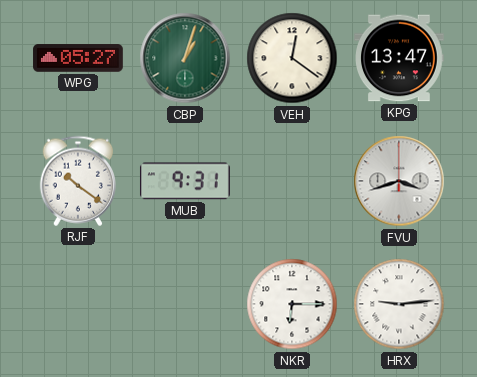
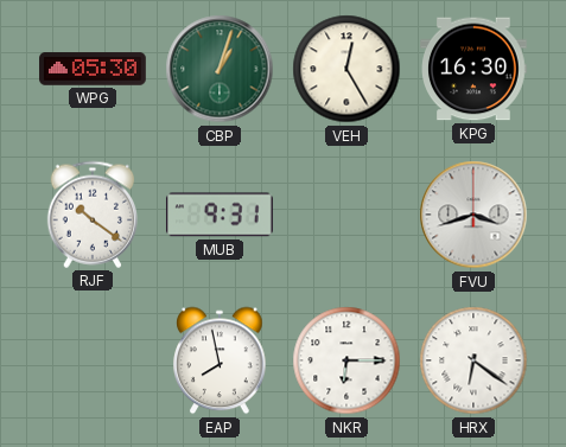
WPG: 05:27 -> 05:30
VEH: 12:21 -> 12:25
KPG: 13:47 -> 16:30
EAP: none -> 7:58
HRX: 9:14 -> 6:21
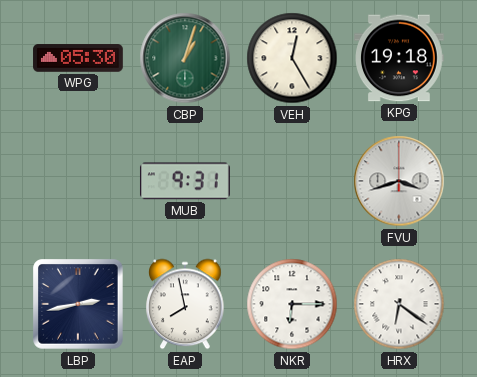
KPG: 16:30 -> 19:18
RJF: 10:21 -> none
LBP: none -> 2:43
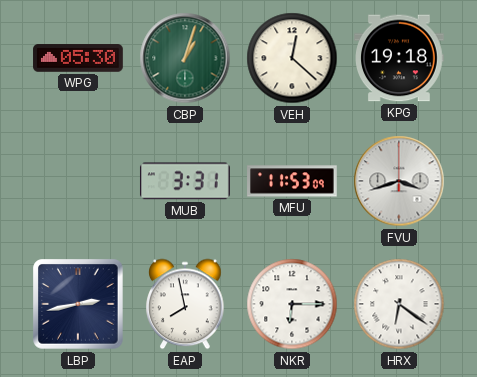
VEH: 12:25 -> 12:22
MUB: 9:31 -> 3:31
MFU: none -> 11:53
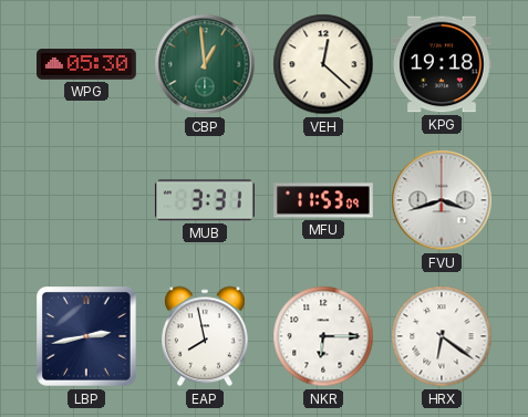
CBP: 1:03 -> 12:59
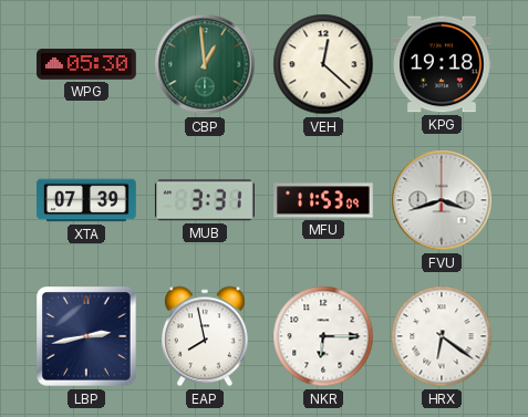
XTA: none -> 07:39
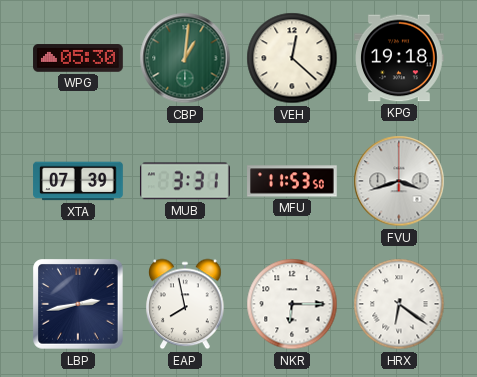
CBP: 12:59 -> 1:01
MFU: 11:53:09 -> 11:53:50
